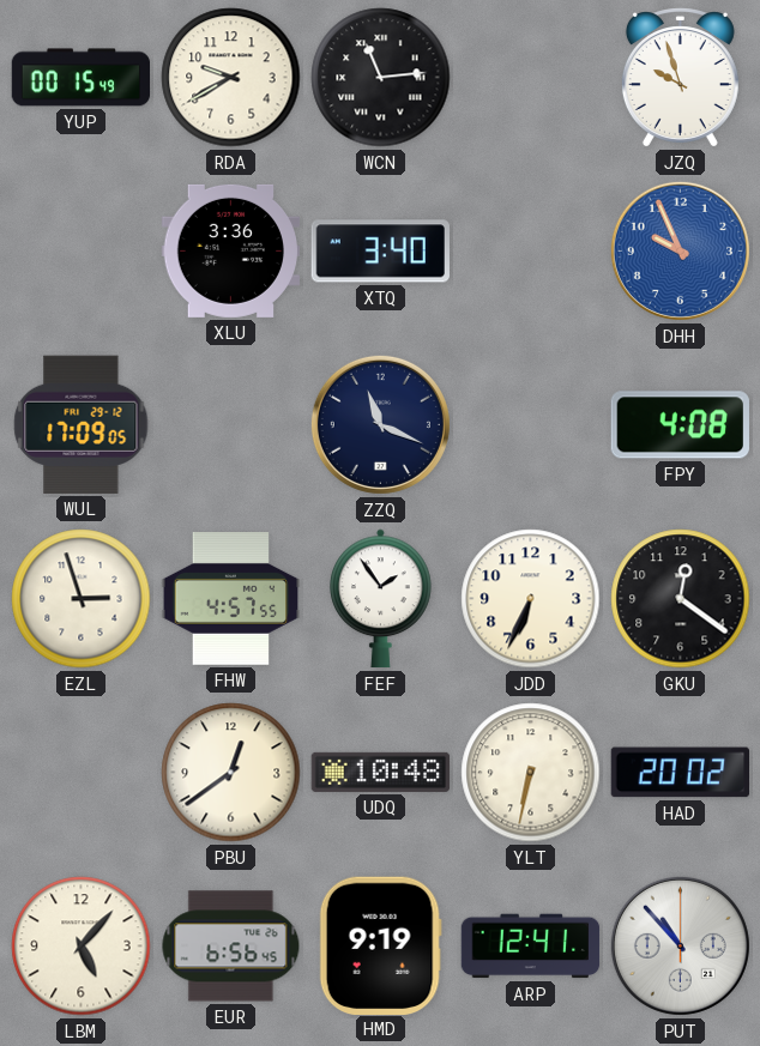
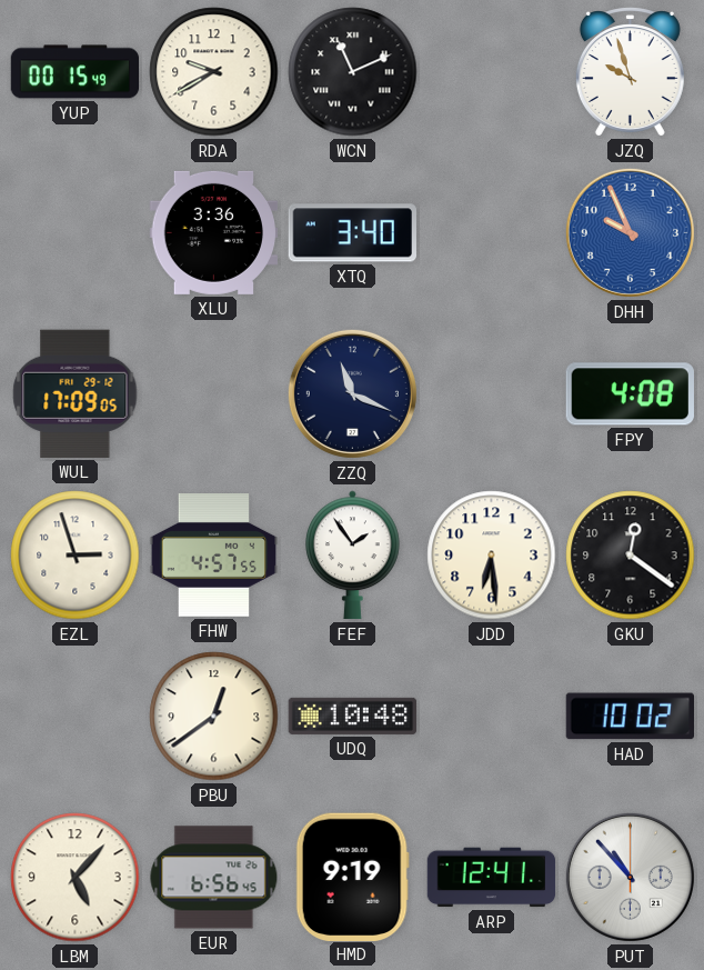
WCN: 11:14 -> 11:11
JDD: 6:34 -> 6:29
YLT: 6:32 -> none
HAD: 20:02 -> 10:02
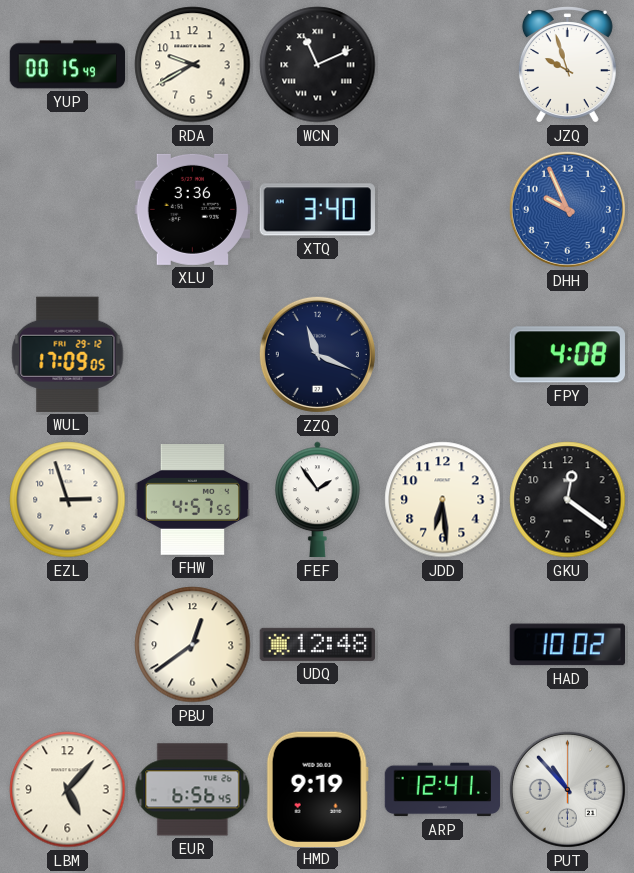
UDQ: 10:48 -> 12:48
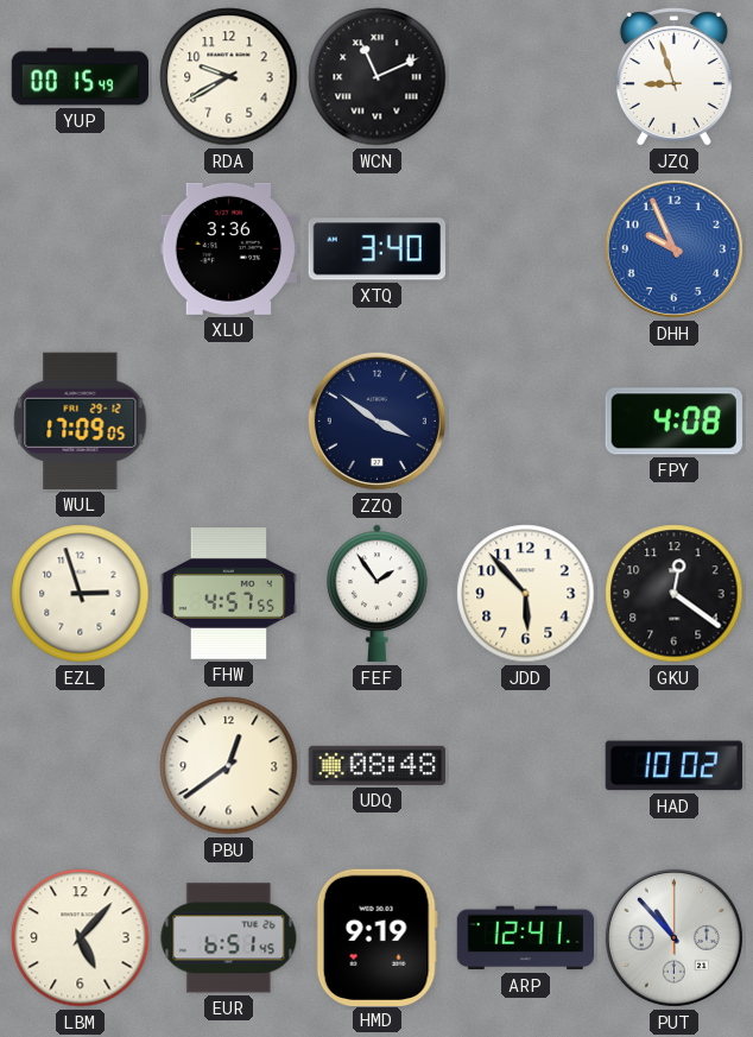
JZQ: 9:57 -> 8:57
ZZQ: 11:19 -> 3:51
JDD: 6:29 -> 5:53
UDQ: 12:48 -> 08:48
EUR: 6:56 -> 6:51
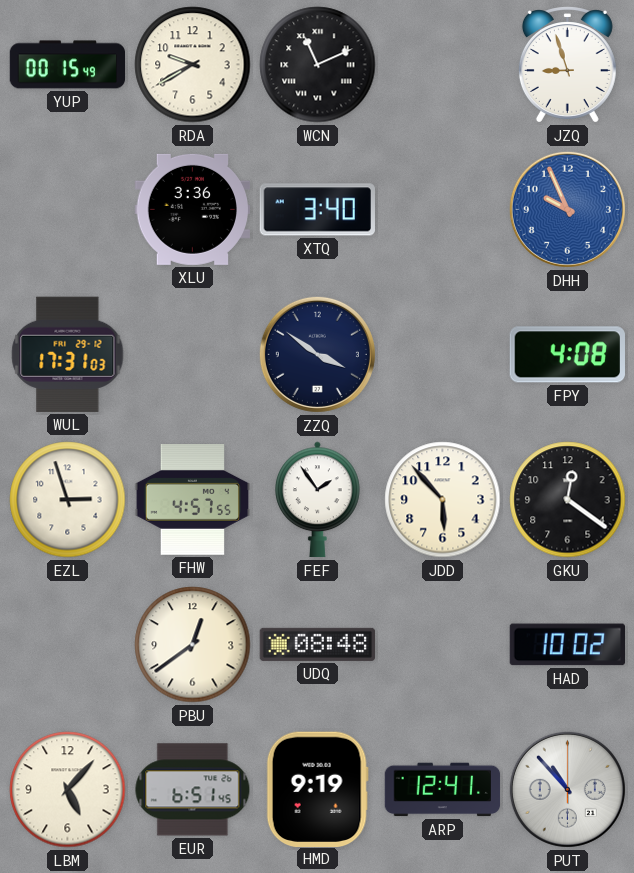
WUL: 17:09 -> 17:31
